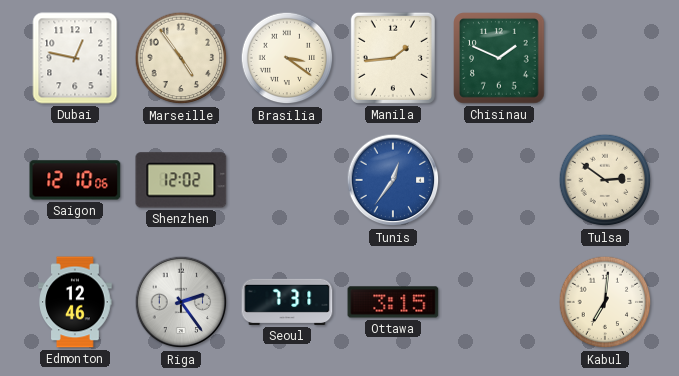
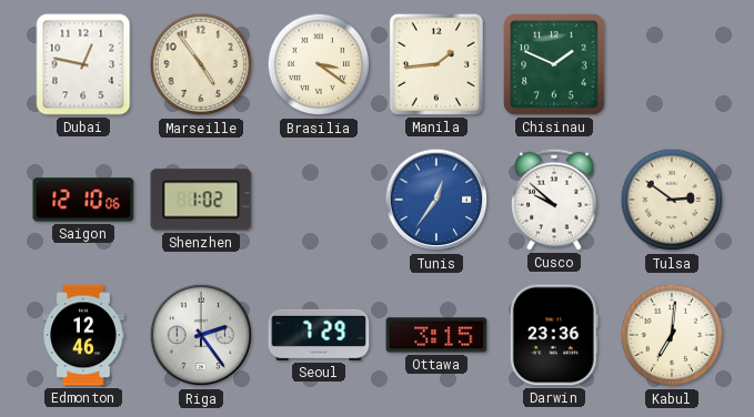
Shenzhen: 12:02 -> 1:02
Cusco: none -> 9:52
Seoul: 7:31 -> 7:29
Darwin: none -> 23:36
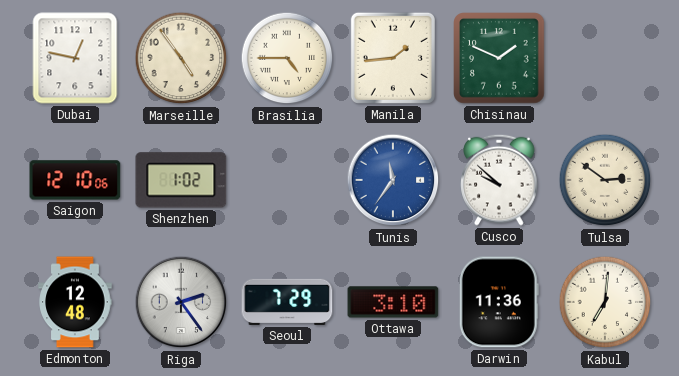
Brasilia: 3:21 -> 4:45
Tunis: 12:36 -> 11:36
Edmonton: 12:46 -> 12:48
Ottawa: 3:15 -> 3:10
Darwin: 23:36 -> 11:36
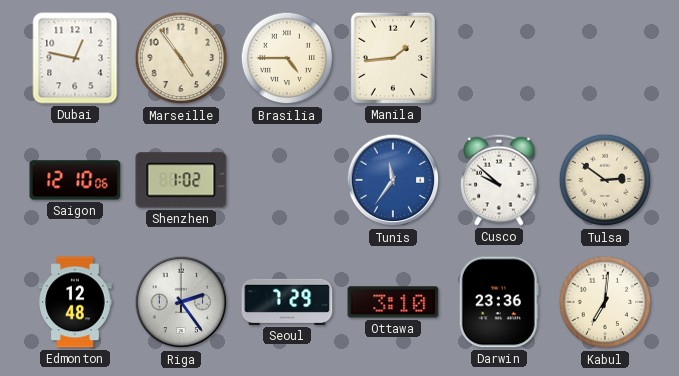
Chisinau: 1:49 -> none
Darwin: 11:36 -> 23:36
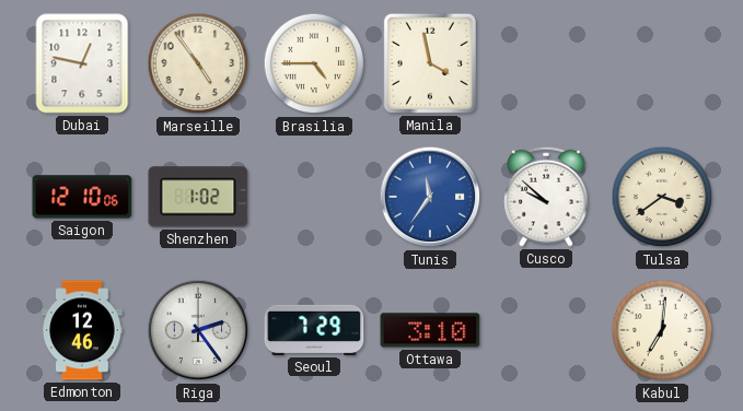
Manila: 1:44 -> 3:58
Tulsa: 2:51 -> 3:39
Edmonton: 12:48 -> 12:46
Darwin: 23:36 -> none
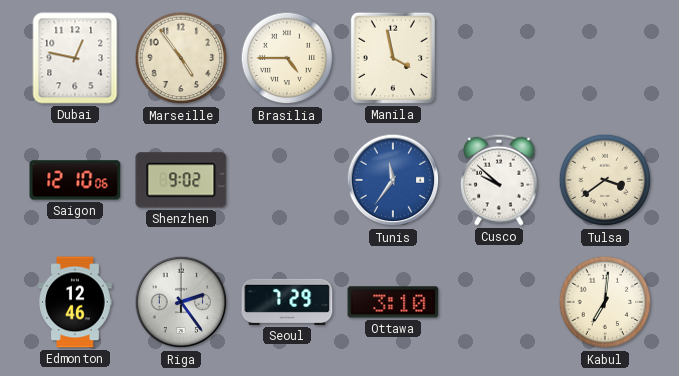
Shenzhen: 1:02 -> 9:02
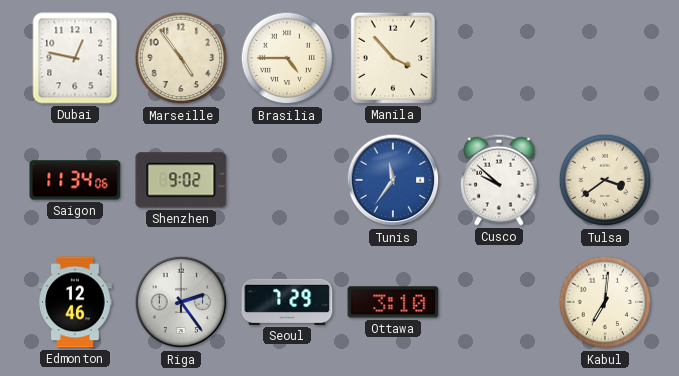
Manila: 3:58 -> 3:53
Saigon: 12:10 -> 11:34
